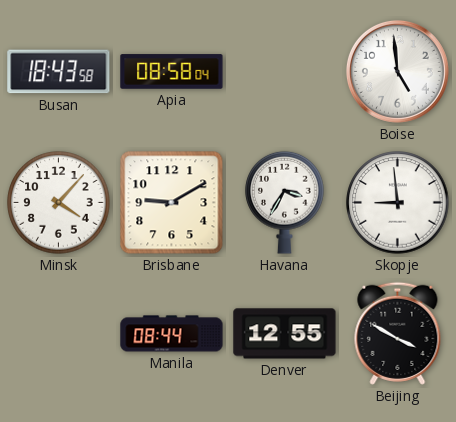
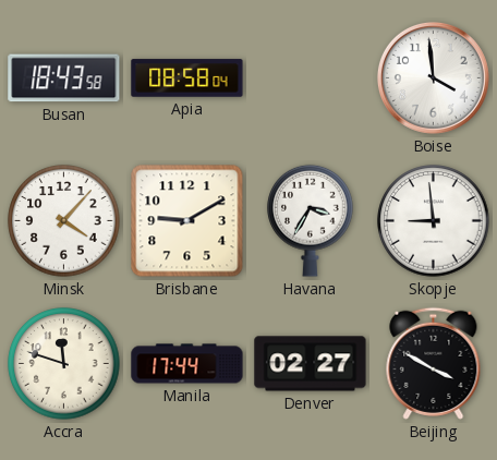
Boise: 4:59 -> 3:59
Accra: none -> 11:48
Manila: 08:44 -> 17:44
Denver: 12:55 -> 02:27
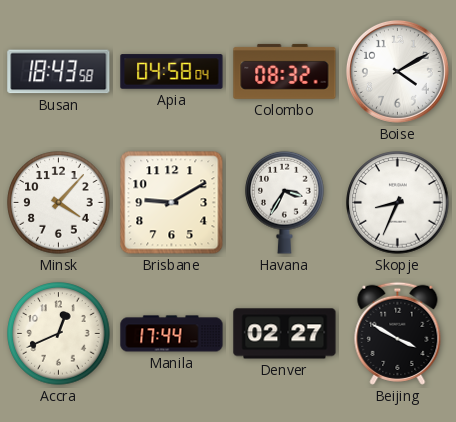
Apia: 08:58 -> 04:58
Colombo: none -> 08:32
Boise: 3:59 -> 4:10
Skopje: 8:59 -> 8:34
Accra: 11:48 -> 12:41
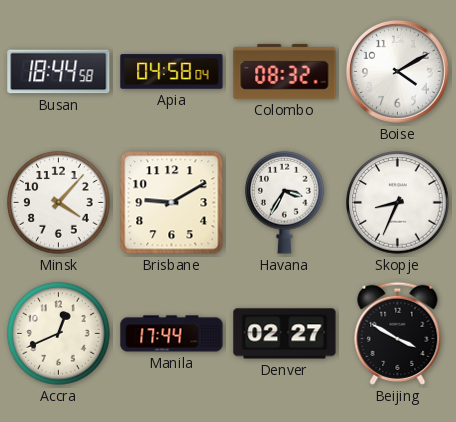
Busan: 18:43 -> 18:44
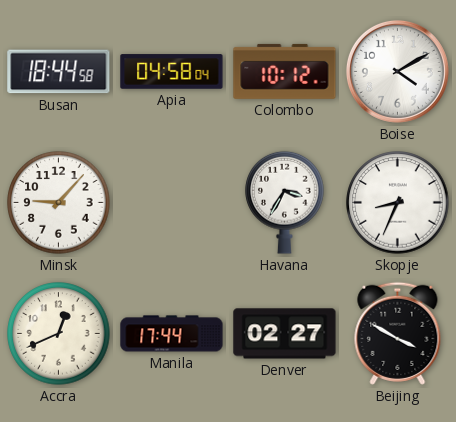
Colombo: 08:32 -> 10:12
Minsk: 4:07 -> 9:07
Brisbane: 9:10 -> none
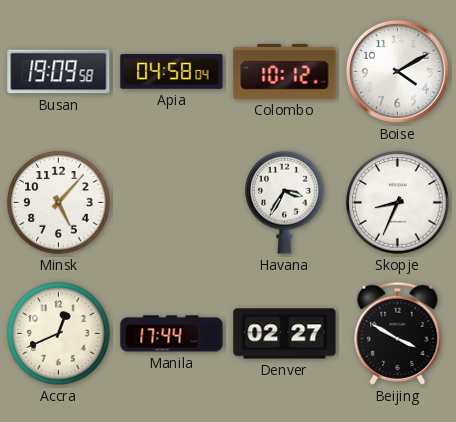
Busan: 18:44 -> 19:09
Minsk: 9:07 -> 5:07
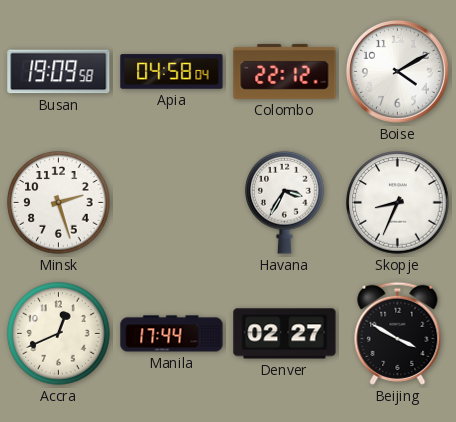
Colombo: 10:12 -> 22:12
Minsk: 5:07 -> 2:27
